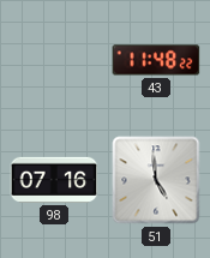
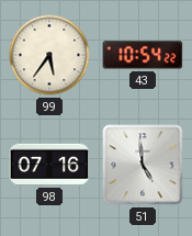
99: none -> 5:36
43: 11:48 -> 10:54
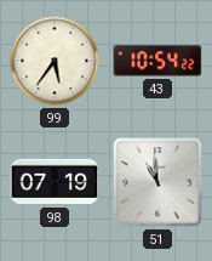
98: 07:16 -> 07:19
51: 4:59 -> 10:59
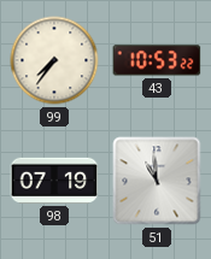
99: 5:36 -> 7:36
43: 10:54 -> 10:53
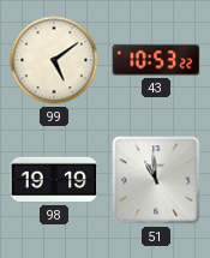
99: 7:36 -> 5:09
98: 07:19 -> 19:19
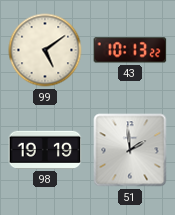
43: 10:53 -> 10:13
51: 10:59 -> 1:59
